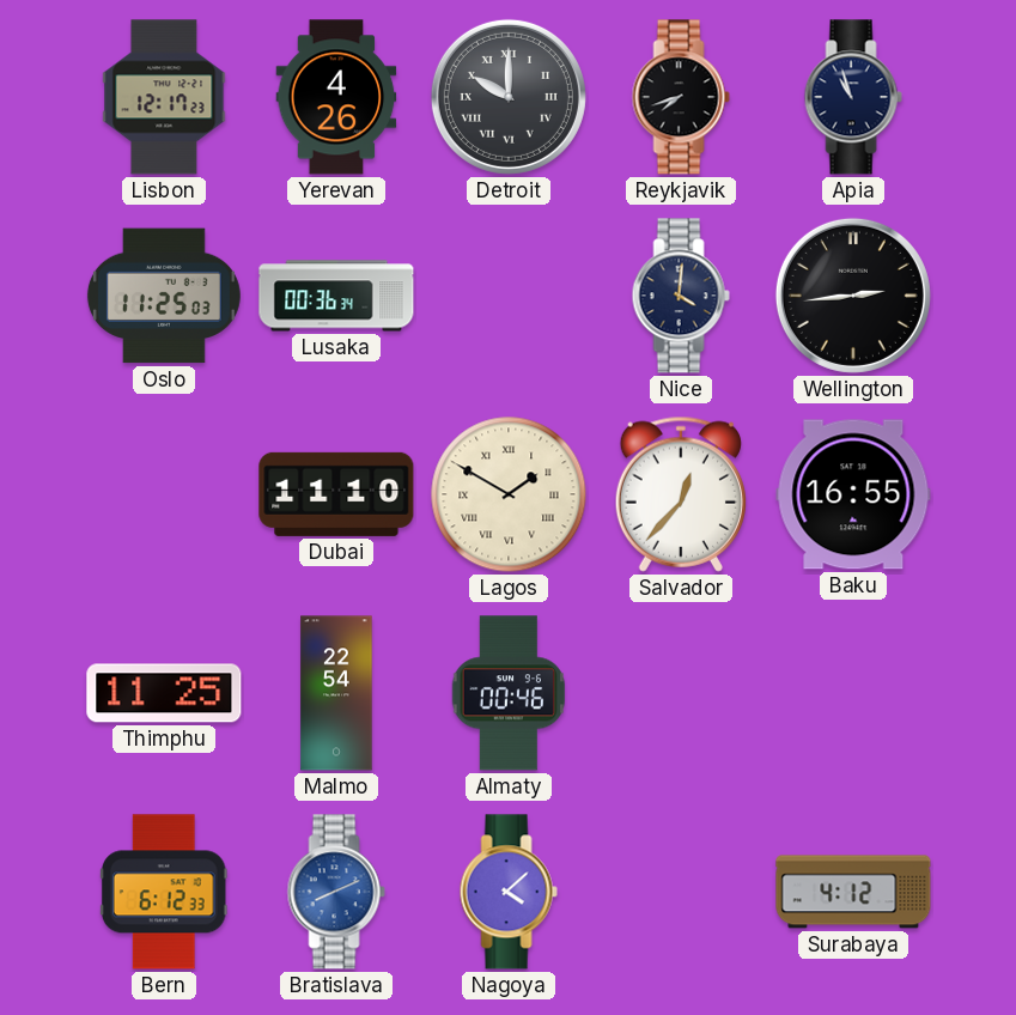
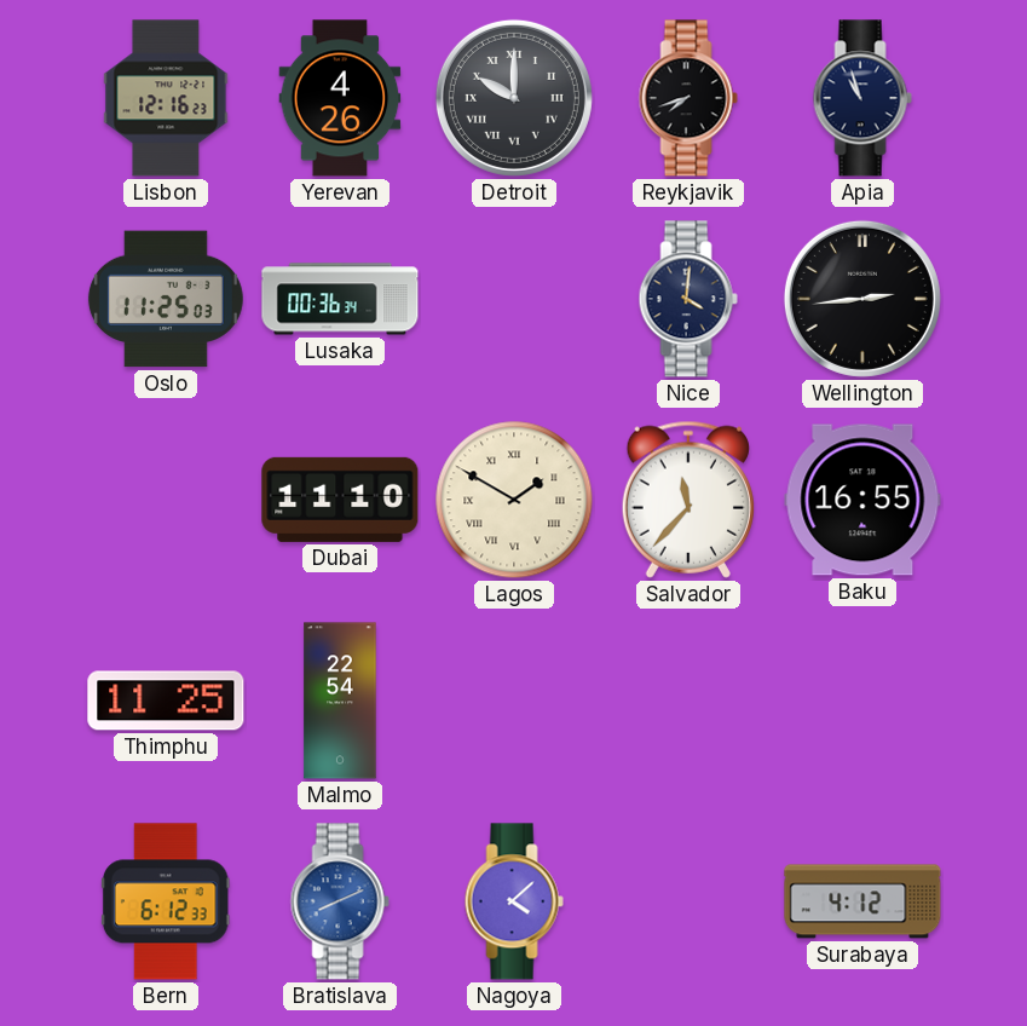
Lisbon: 12:17 -> 12:16
Salvador: 12:37 -> 11:37
Almaty: 00:46 -> none
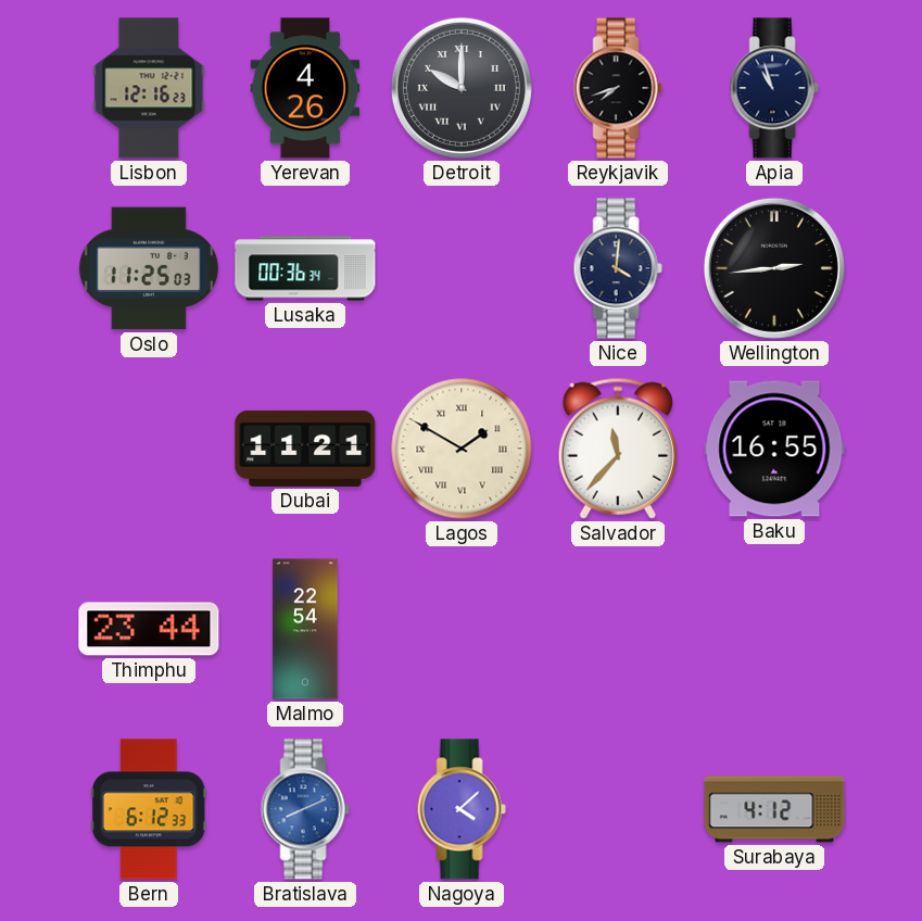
Dubai: 11:10 -> 11:21
Thimphu: 11:25 -> 23:44
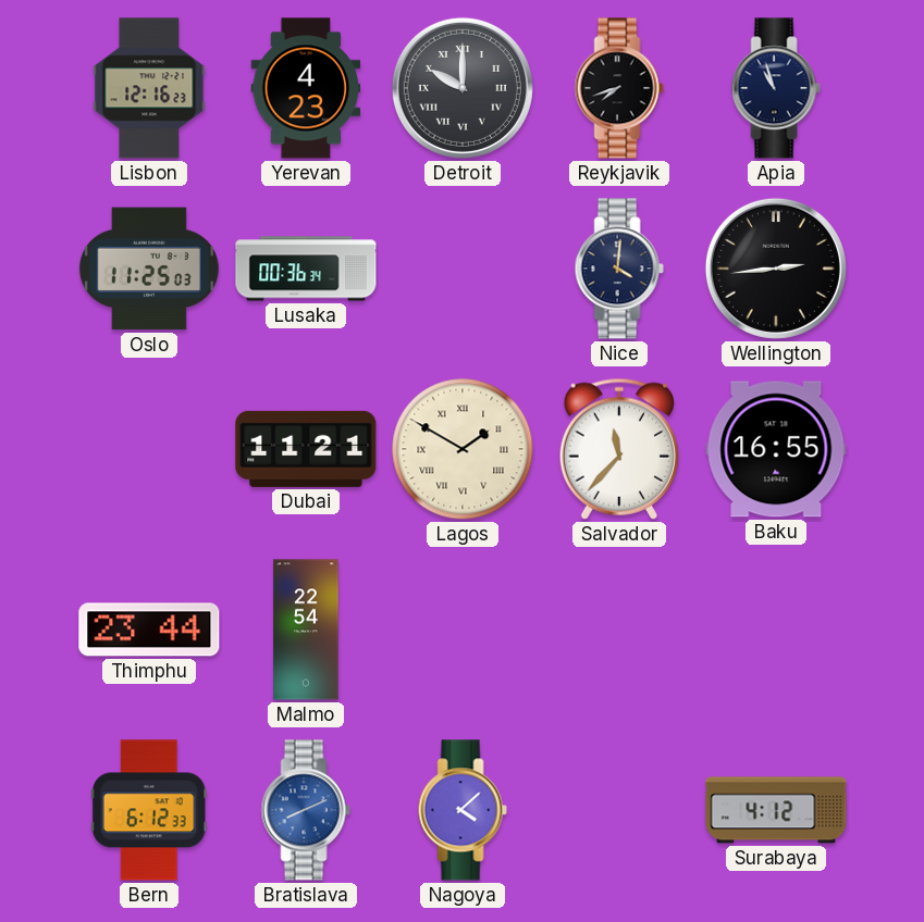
Yerevan: 4:26 -> 4:23
